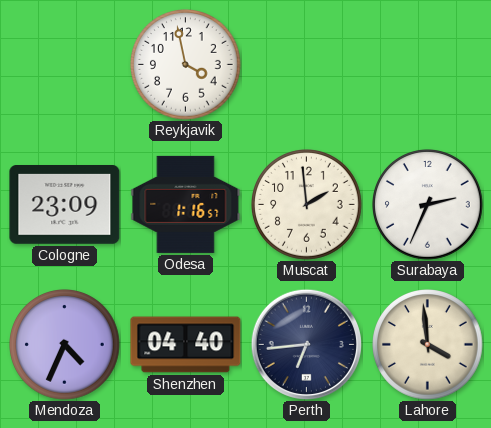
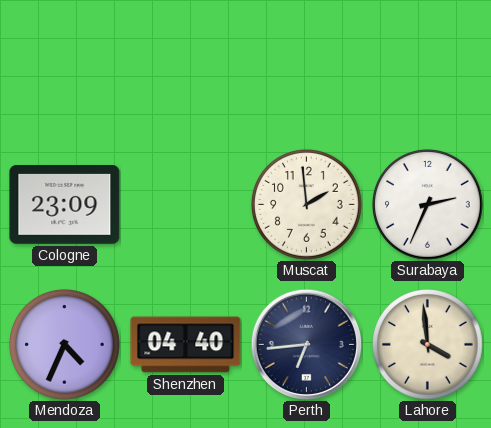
Reykjavik: 3:58 -> none
Odesa: 1:16 -> none
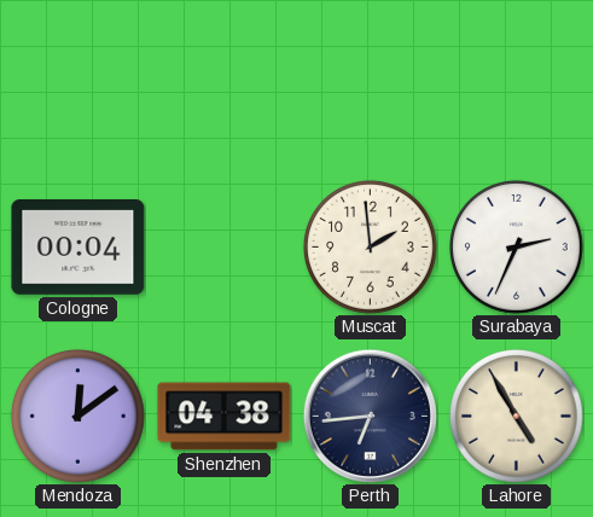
Cologne: 23:09 -> 00:04
Mendoza: 4:34 -> 12:09
Shenzhen: 04:40 -> 04:38
Lahore: 3:59 -> 4:55
